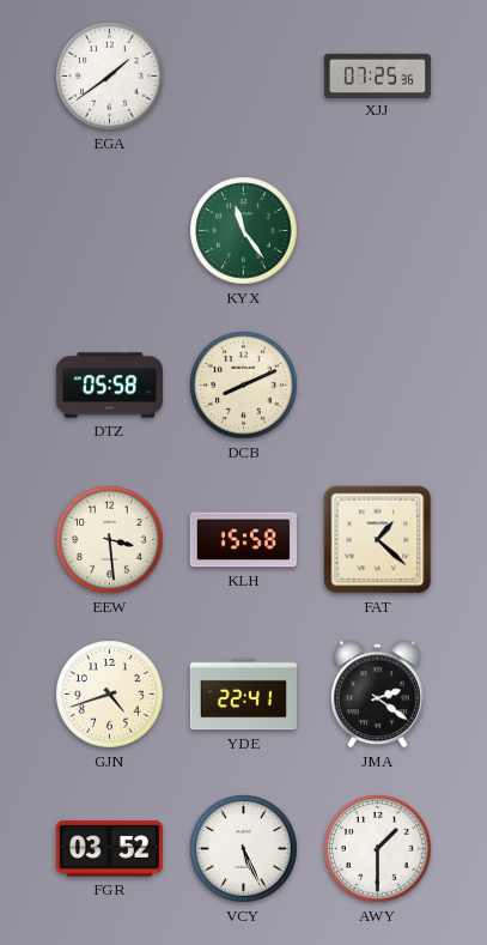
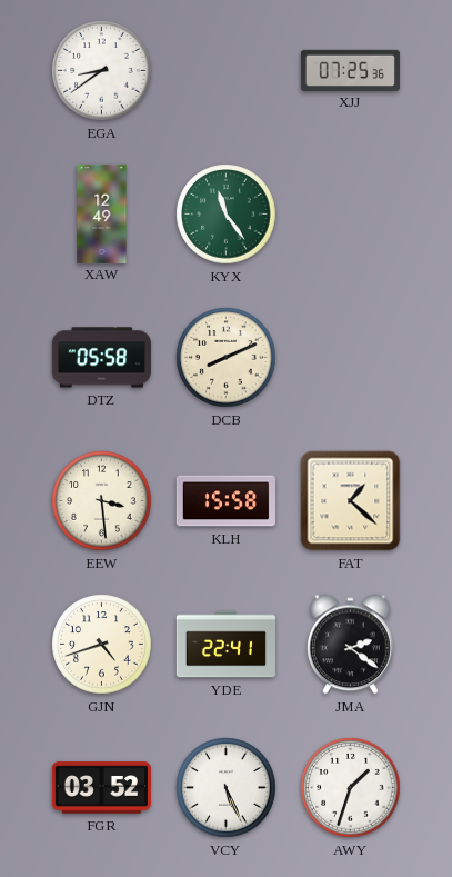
EGA: 1:39 -> 8:39
XAW: none -> 12:49
AWY: 1:30 -> 1:33
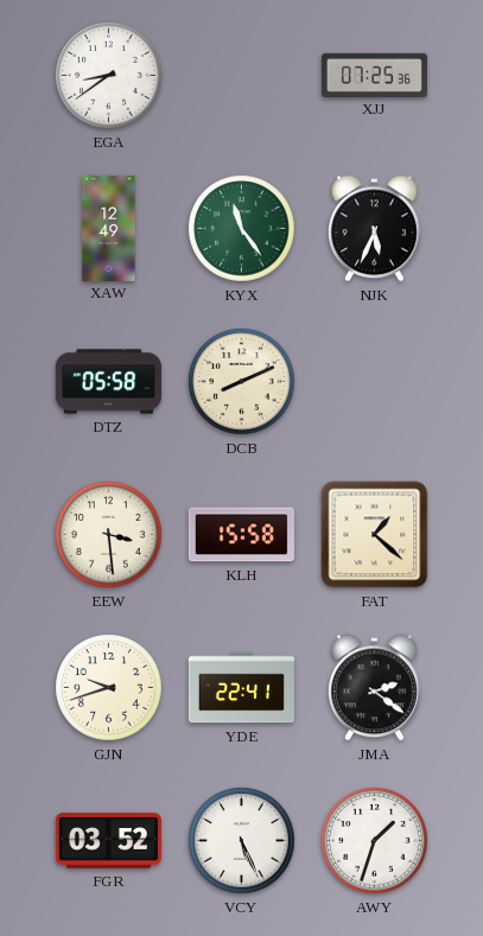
NJK: none -> 5:34
GJN: 4:42 -> 9:42
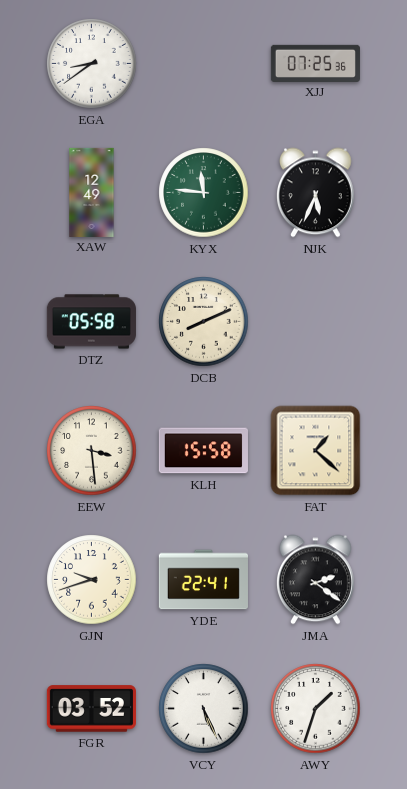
KYX: 11:24 -> 11:46
